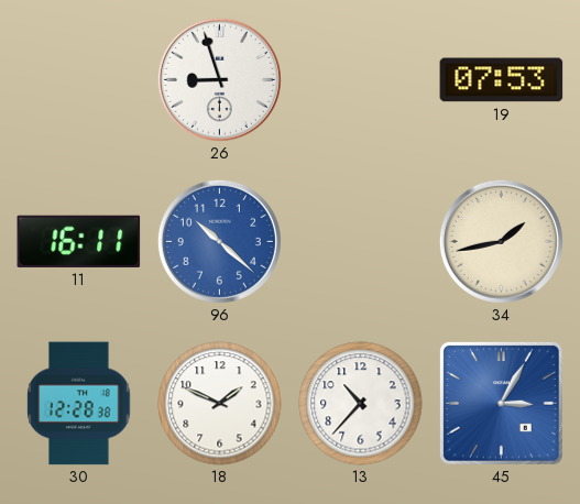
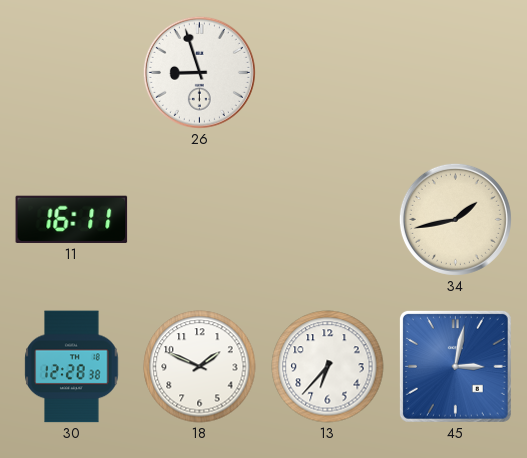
19: 07:53 -> none
96: 10:22 -> none
13: 10:37 -> 6:37
45: 3:05 -> 3:02
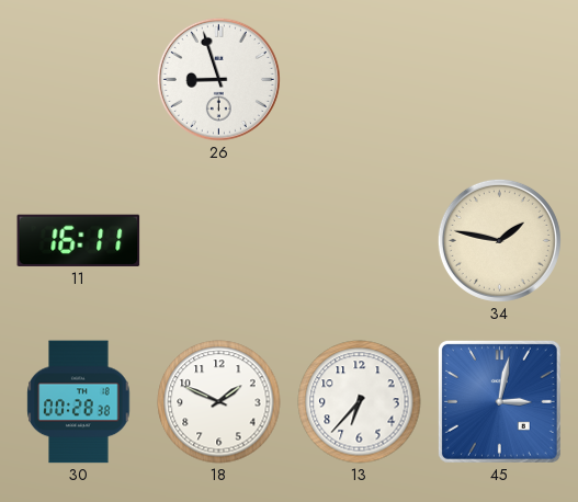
34: 1:43 -> 1:47
30: 12:28 -> 00:28
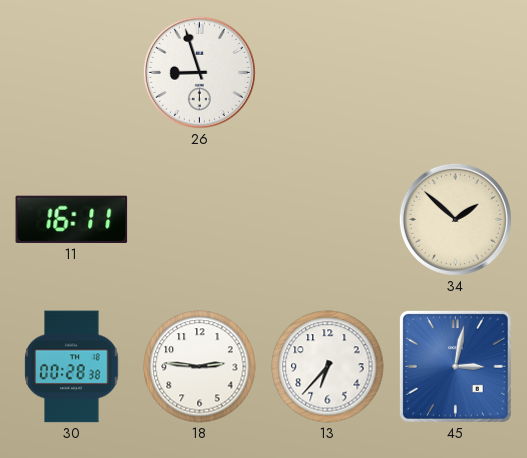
34: 1:47 -> 1:52
18: 1:49 -> 2:46
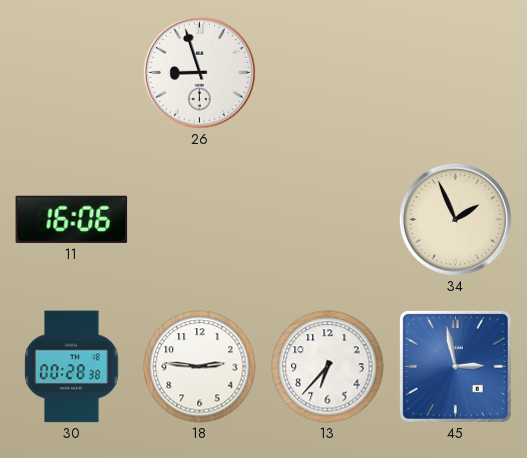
11: 16:11 -> 16:06
34: 1:52 -> 1:56
45: 3:02 -> 2:58
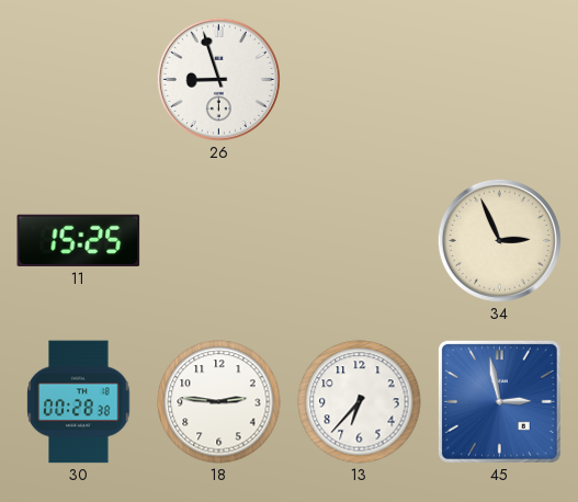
11: 16:06 -> 15:25
34: 1:56 -> 2:56
